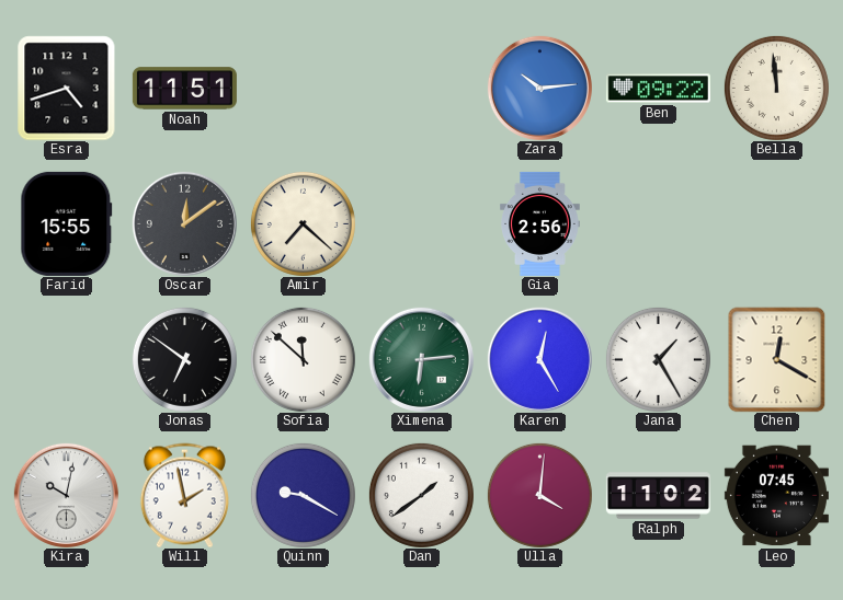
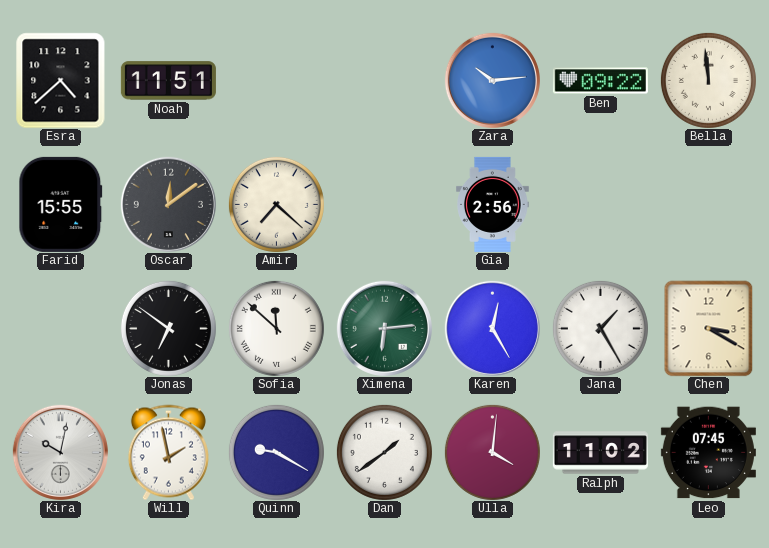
Esra: 4:42 -> 4:38
Chen: 12:20 -> 3:20
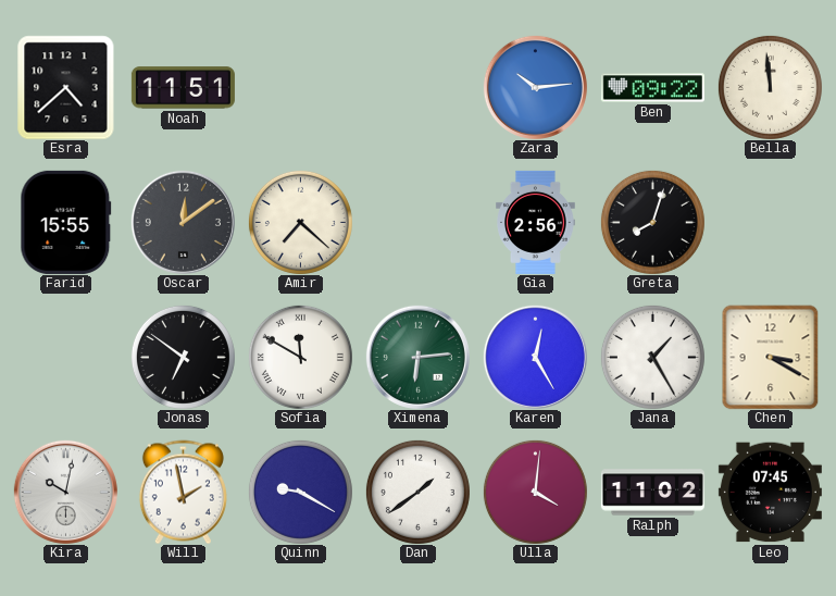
Greta: none -> 8:03
Sofia: 11:52 -> 11:50
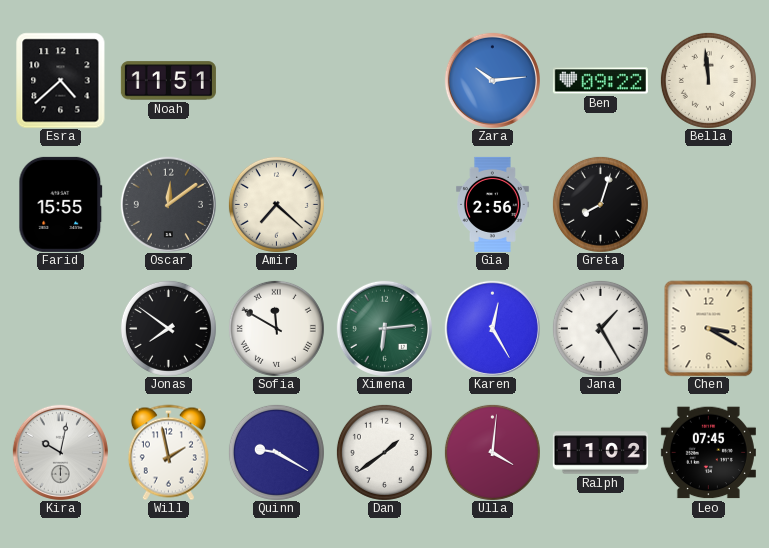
Jonas: 6:51 -> 7:51
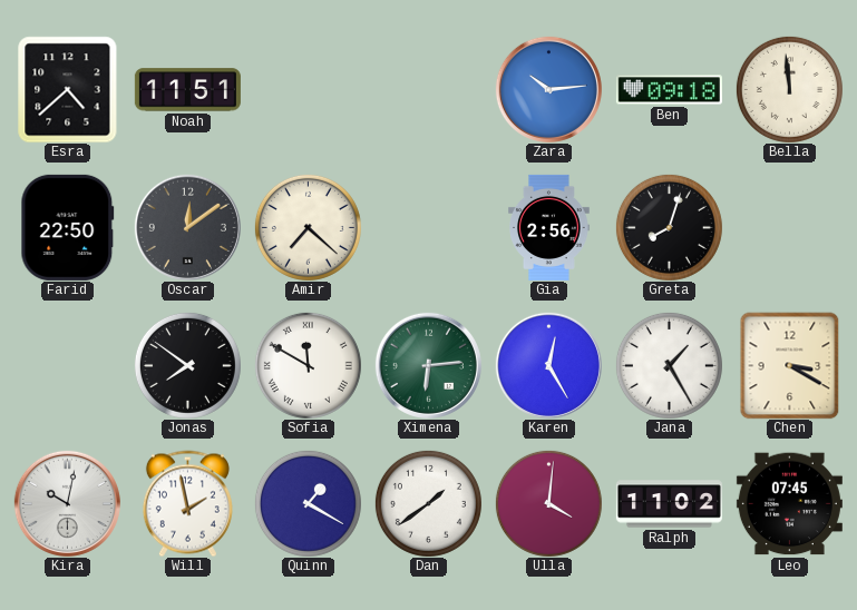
Ben: 09:22 -> 09:18
Farid: 15:55 -> 22:50
Quinn: 9:20 -> 1:20
